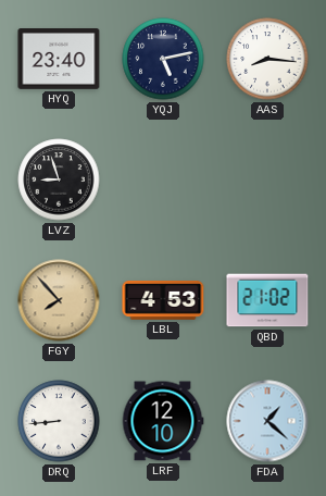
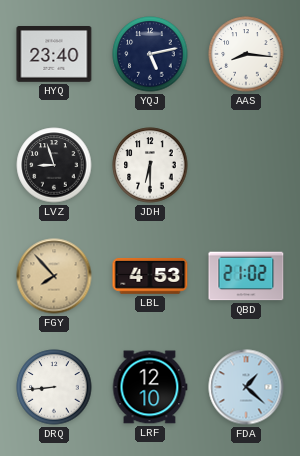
JDH: none -> 6:30
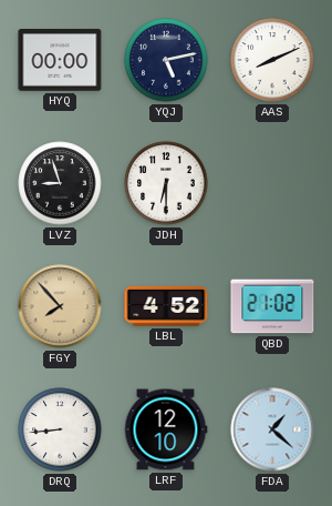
HYQ: 23:40 -> 00:00
AAS: 8:16 -> 8:11
LBL: 4:53 -> 4:52
